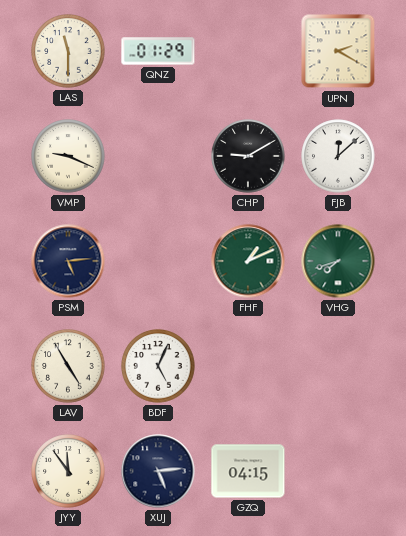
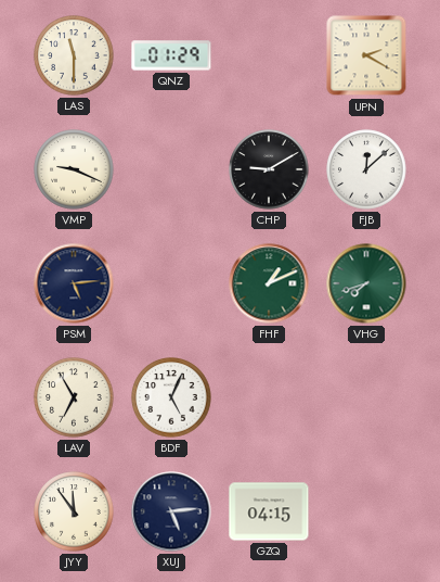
LAV: 4:55 -> 6:55
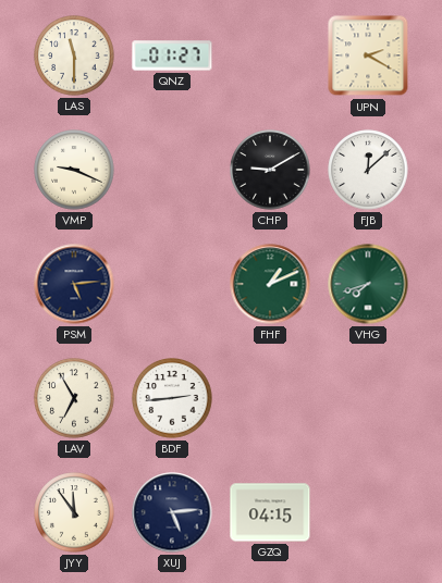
QNZ: 01:29 -> 01:27
BDF: 5:04 -> 2:44
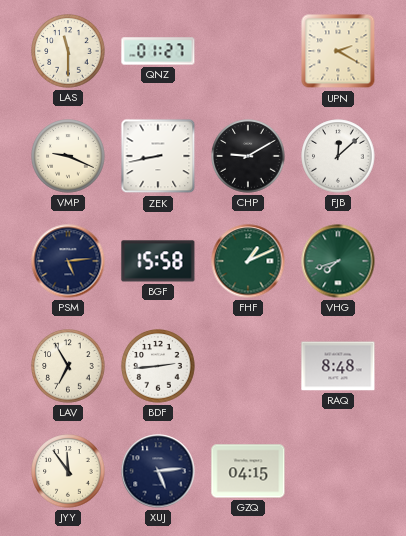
ZEK: none -> 8:43
BGF: none -> 15:58
RAQ: none -> 8:48
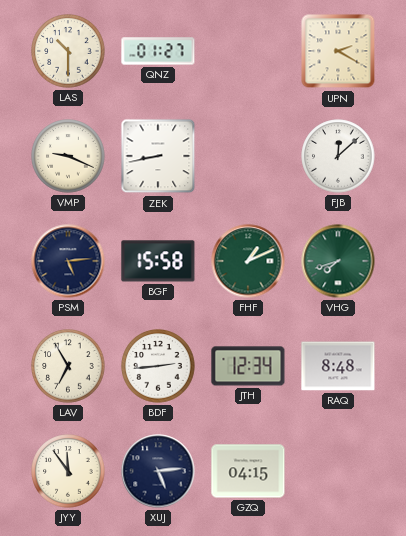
LAS: 11:30 -> 10:30
CHP: 9:10 -> none
JTH: none -> 12:34
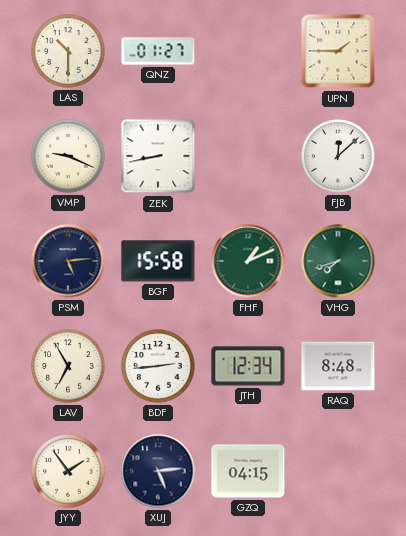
UPN: 2:20 -> 1:45
JYY: 11:54 -> 1:54
